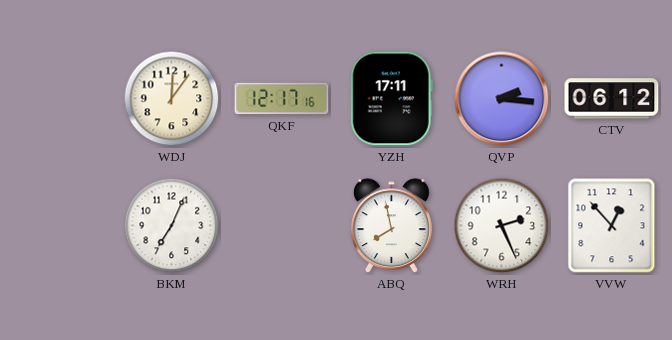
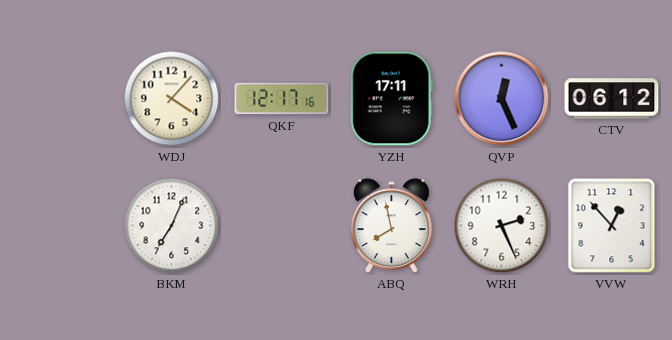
WDJ: 12:06 -> 4:07
QVP: 2:16 -> 12:26
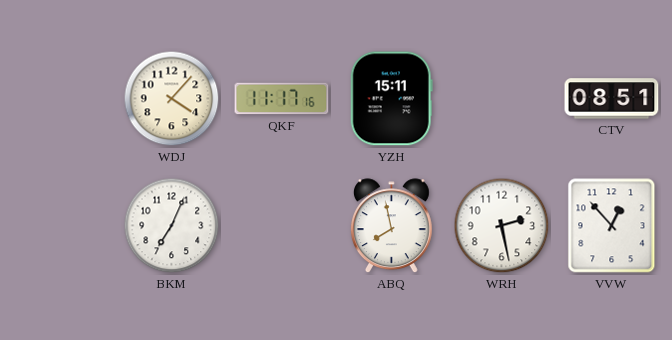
QKF: 12:17 -> 11:17
YZH: 17:11 -> 15:11
QVP: 12:26 -> none
CTV: 06:12 -> 08:51
WRH: 2:26 -> 2:28
